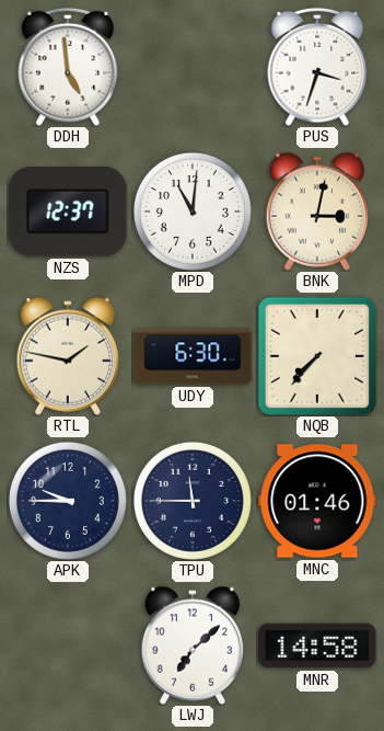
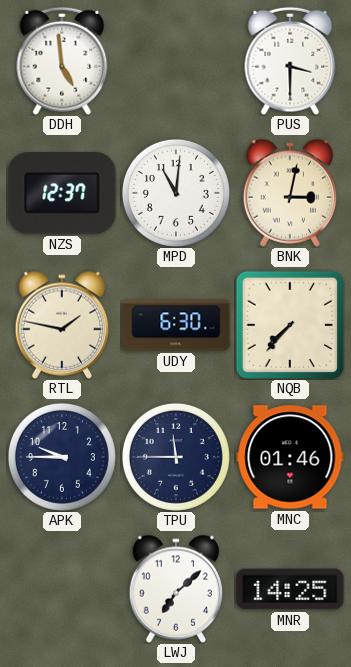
PUS: 3:33 -> 3:30
MNR: 14:58 -> 14:25
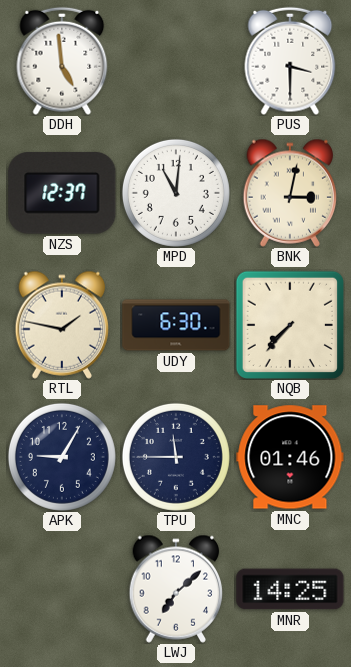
APK: 9:45 -> 9:05
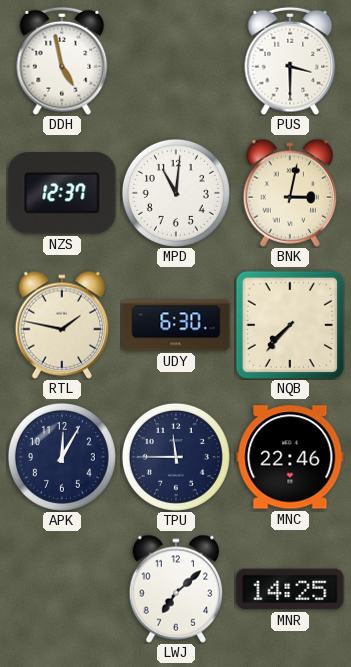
DDH: 4:59 -> 4:58
APK: 9:05 -> 12:05
MNC: 01:46 -> 22:46
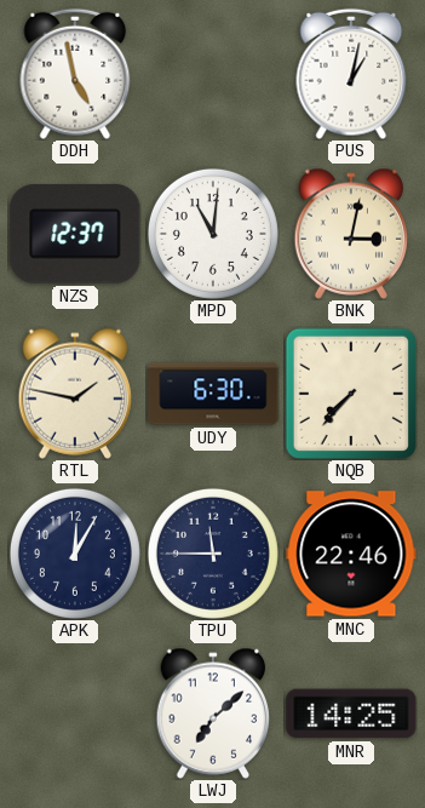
PUS: 3:30 -> 1:02
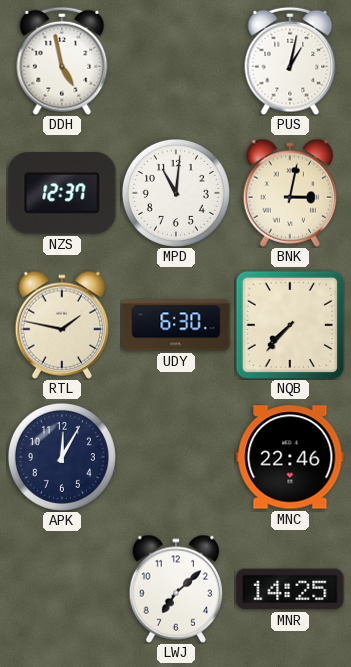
TPU: 11:45 -> none
